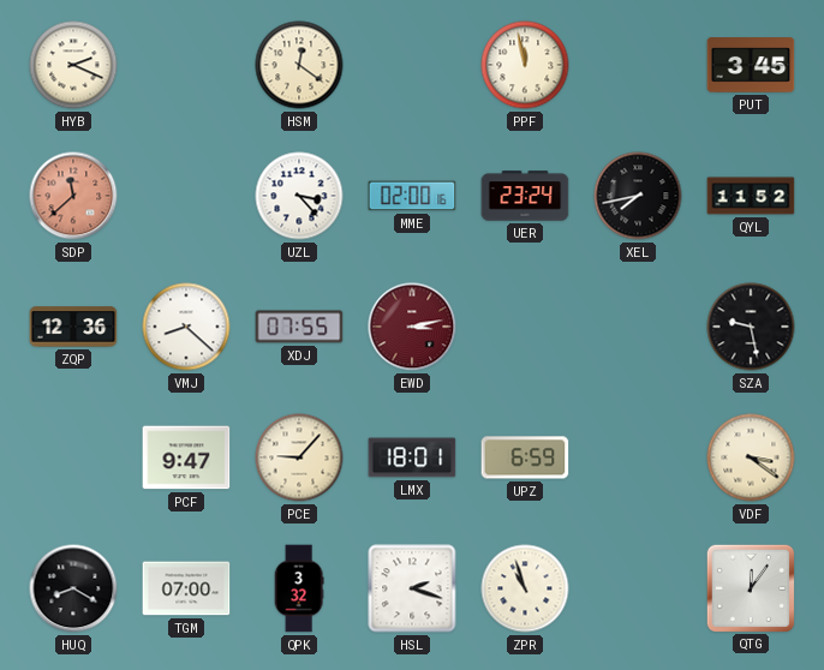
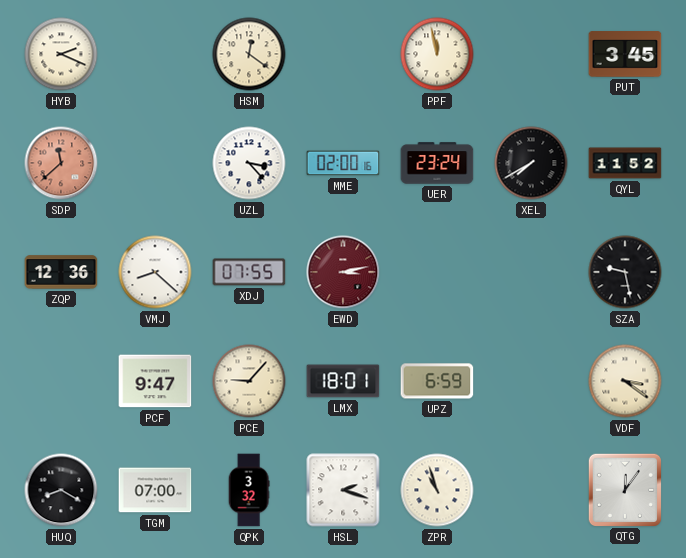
XEL: 7:43 -> 7:40
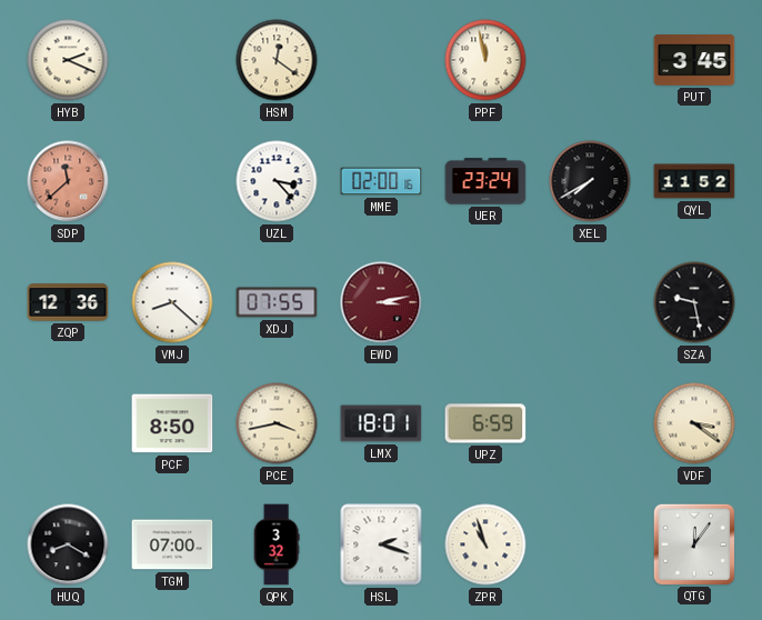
PCF: 9:47 -> 8:50
PCE: 9:07 -> 3:43
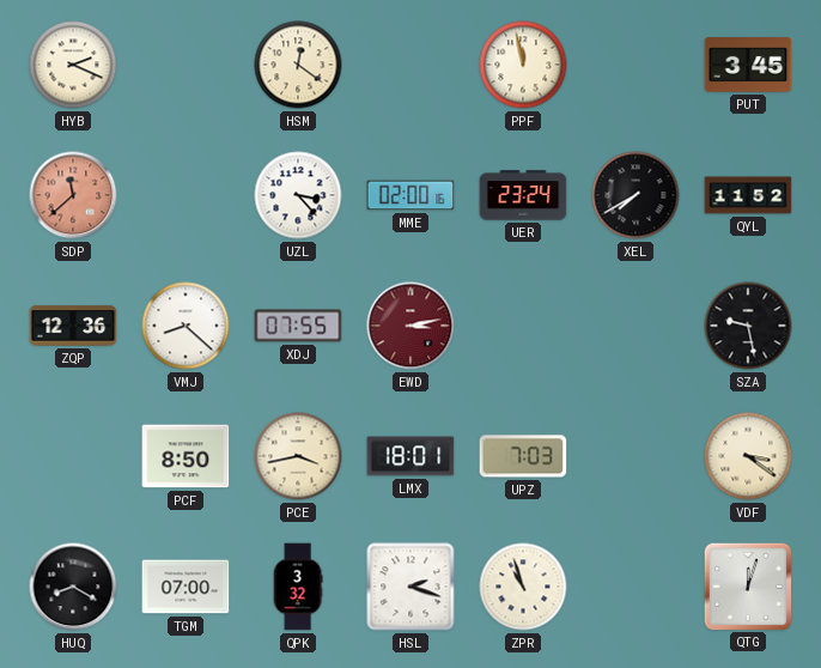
UPZ: 6:59 -> 7:03
QTG: 12:06 -> 12:03
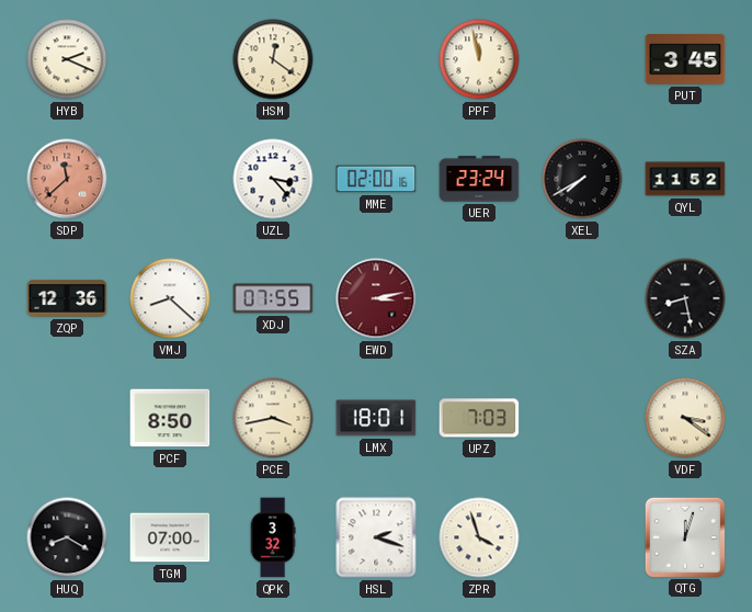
SZA: 9:28 -> 8:28
ZPR: 10:57 -> 3:57
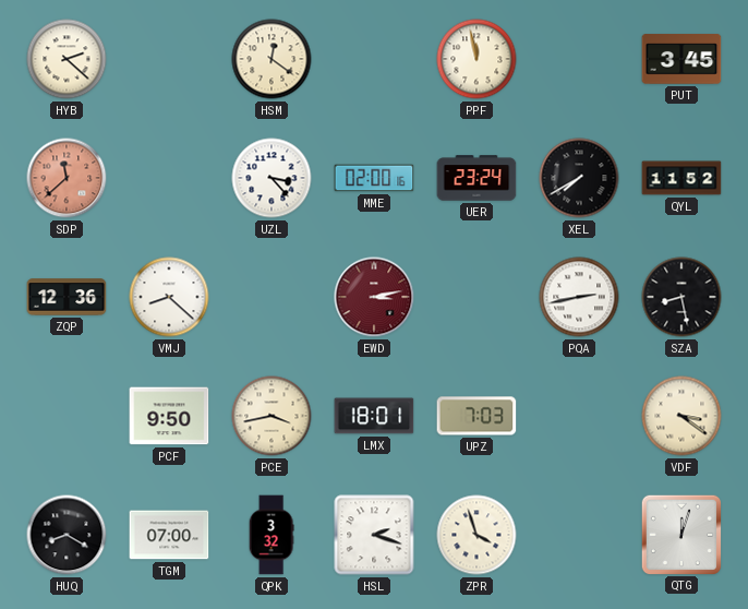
HYB: 2:19 -> 2:22
XDJ: 07:55 -> none
PQA: none -> 2:43
PCF: 8:50 -> 9:50
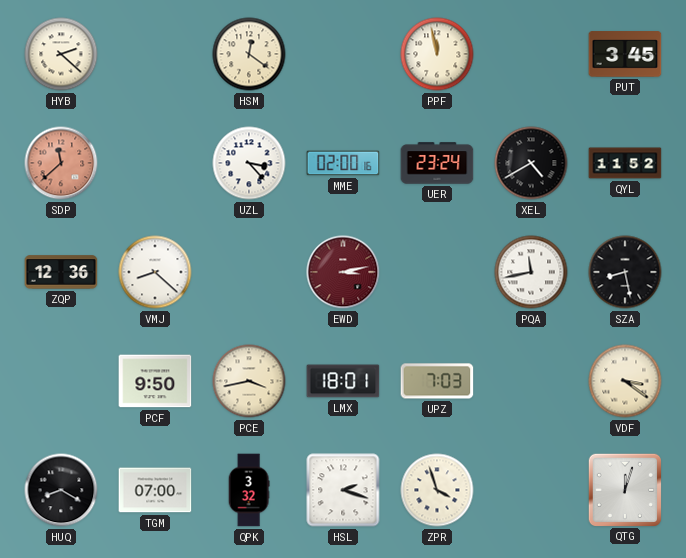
XEL: 7:40 -> 4:40
PQA: 2:43 -> 11:43
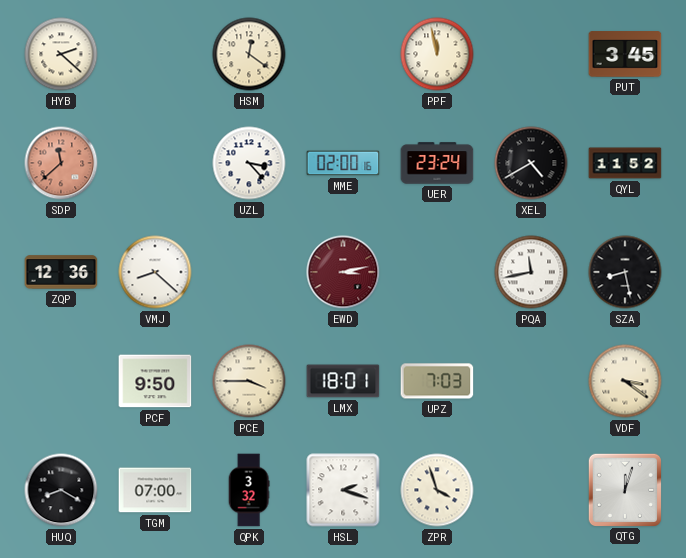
PCE: 3:43 -> 3:45
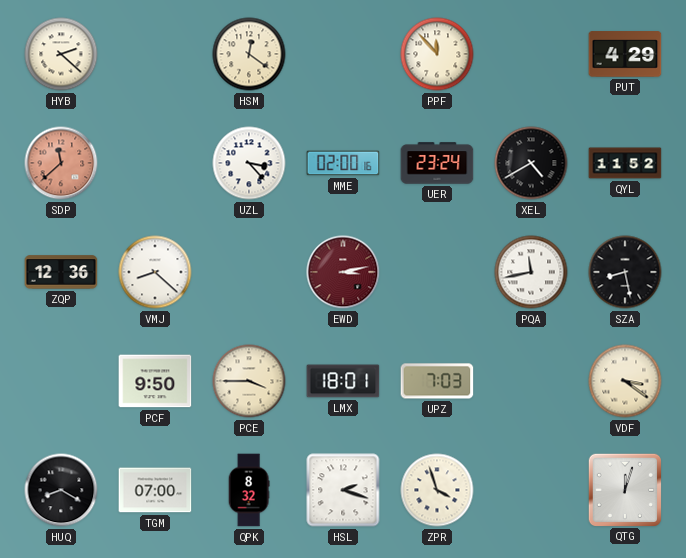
PPF: 11:58 -> 11:53
PUT: 3:45 -> 4:29
QPK: 3:32 -> 8:32
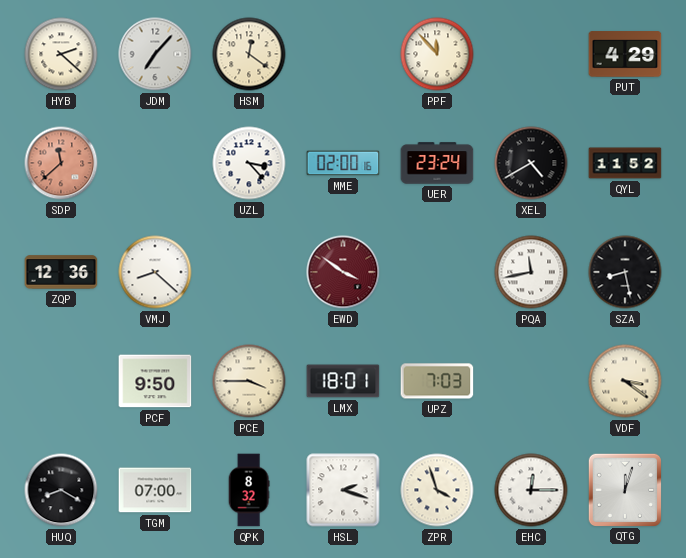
JDM: none -> 7:07
EWD: 3:13 -> 3:51
EHC: none -> 12:15
